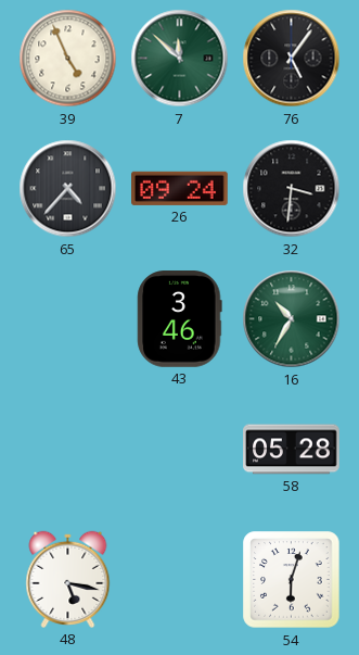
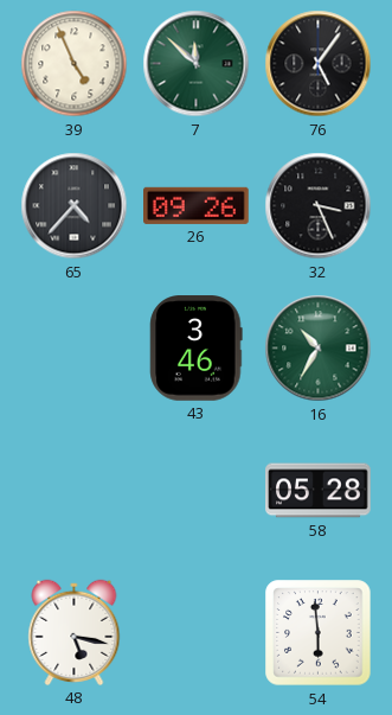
26: 09:24 -> 09:26
32: 3:31 -> 3:26
54: 6:03 -> 5:59
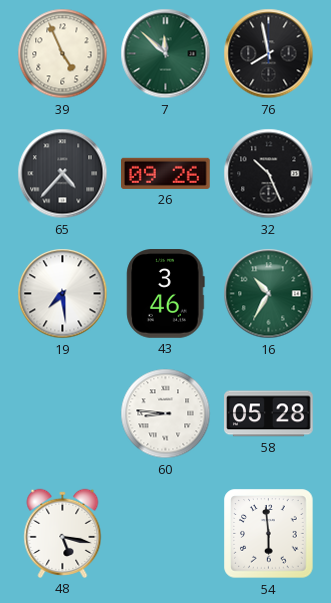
76: 5:06 -> 7:58
32: 3:26 -> 10:26
19: none -> 7:29
60: none -> 8:46
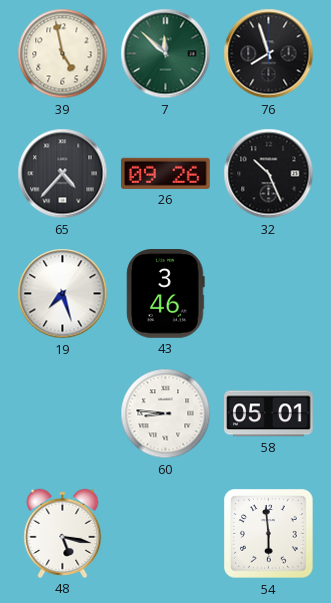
39: 4:56 -> 4:58
76: 7:58 -> 7:57
19: 7:29 -> 7:27
16: 10:35 -> none
58: 05:28 -> 05:01
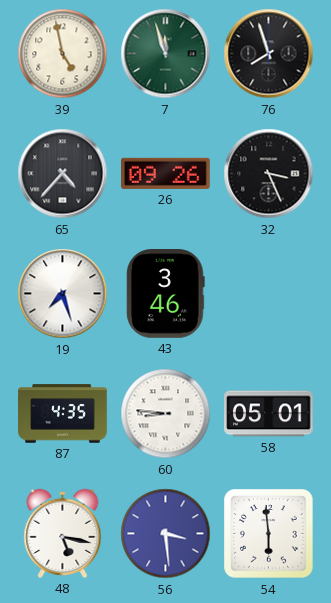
7: 11:52 -> 11:57
32: 10:26 -> 3:26
87: none -> 4:35
56: none -> 3:29
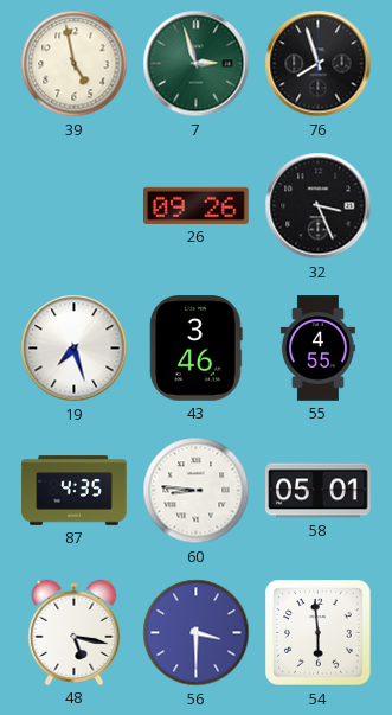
7: 11:57 -> 2:57
65: 4:37 -> none
55: none -> 4:55
56: 3:29 -> 3:30
